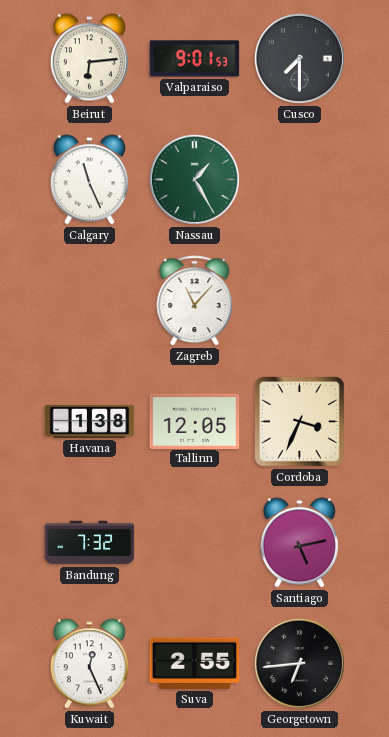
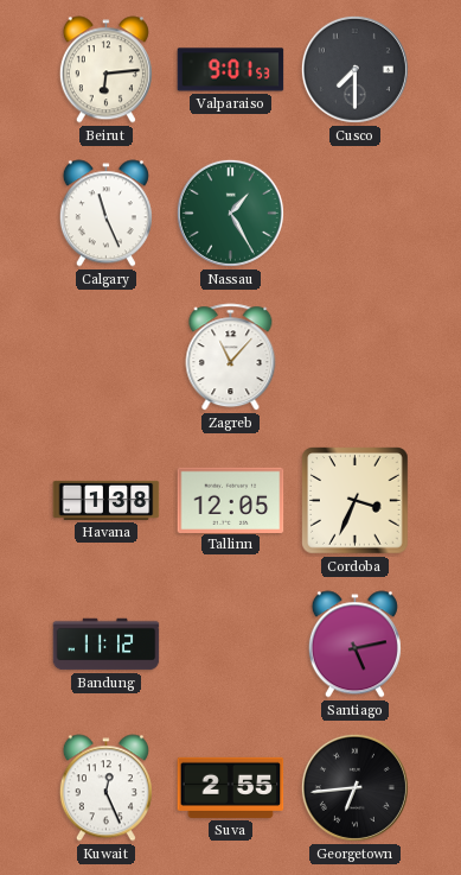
Bandung: 7:32 -> 11:12
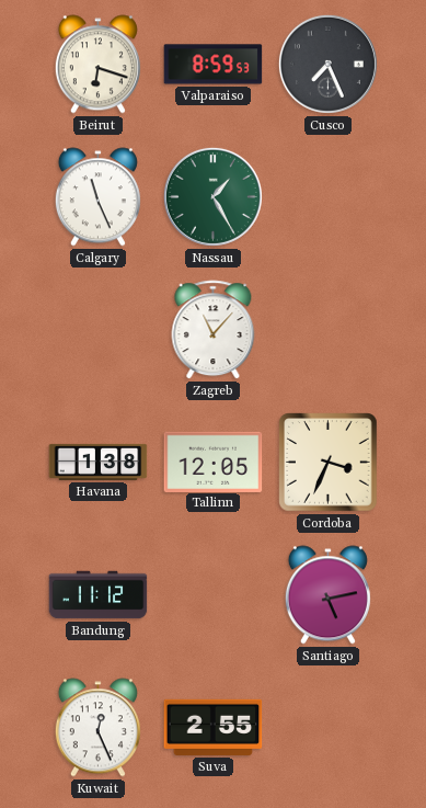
Beirut: 6:14 -> 6:18
Valparaiso: 9:01 -> 8:59
Cusco: 7:30 -> 7:26
Georgetown: 6:44 -> none
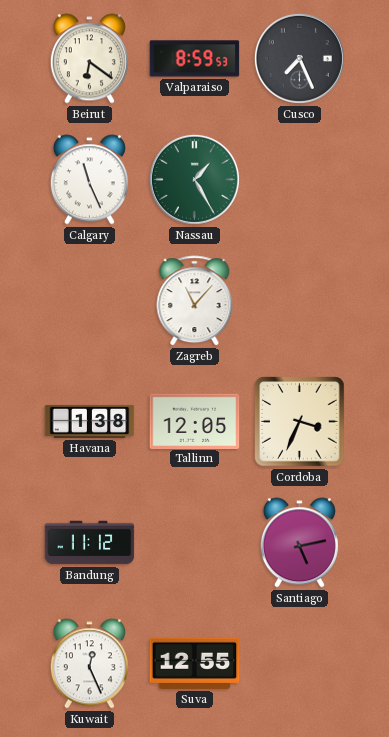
Beirut: 6:18 -> 6:21
Suva: 2:55 -> 12:55
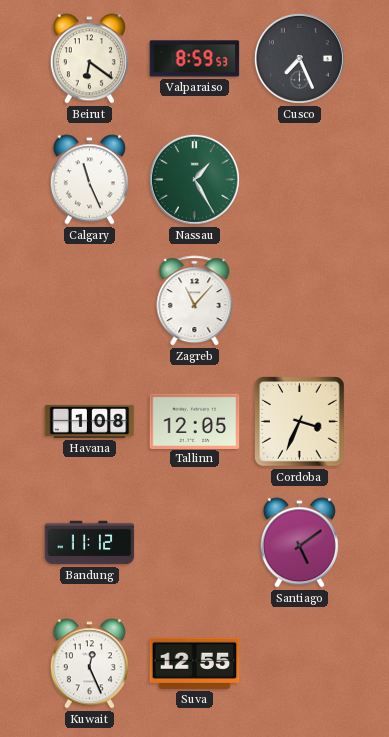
Havana: 1:38 -> 1:08
Santiago: 5:13 -> 5:09
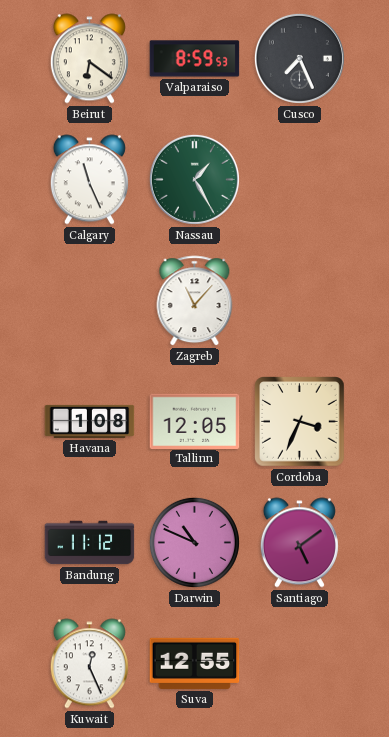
Darwin: none -> 10:49
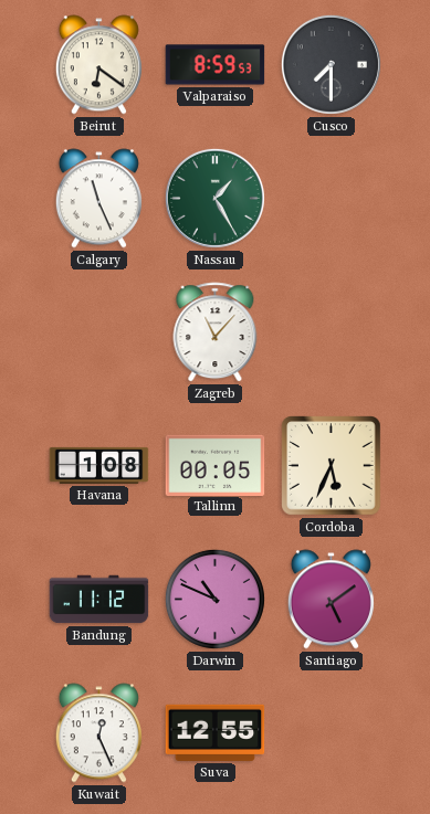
Cusco: 7:26 -> 7:30
Tallinn: 12:05 -> 00:05
Cordoba: 3:34 -> 5:34
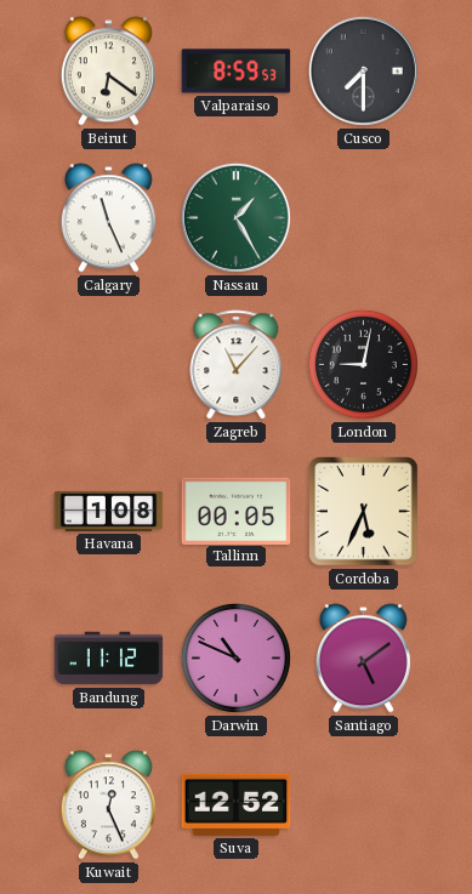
London: none -> 9:02
Suva: 12:55 -> 12:52
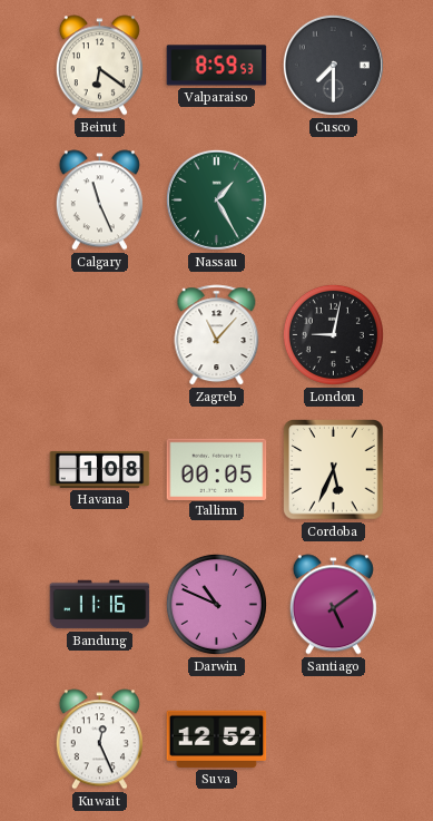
Bandung: 11:12 -> 11:16
